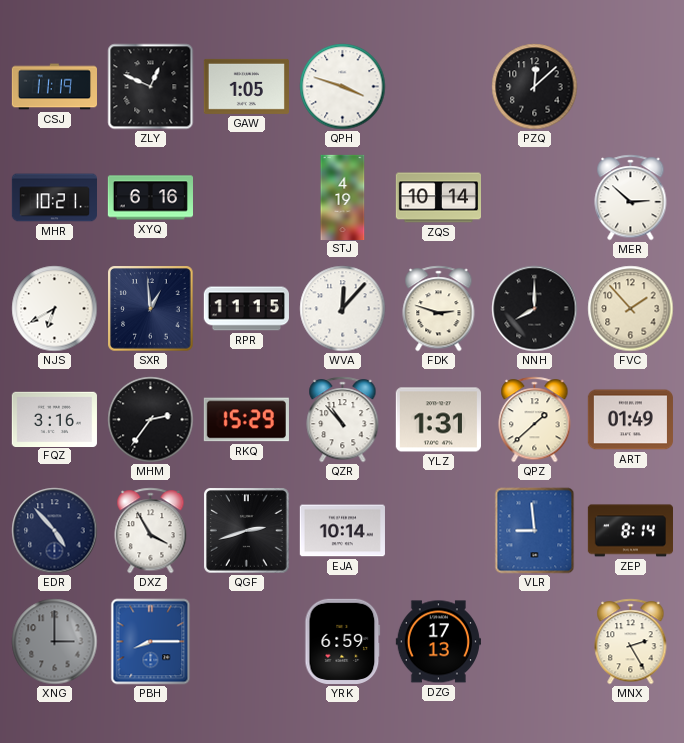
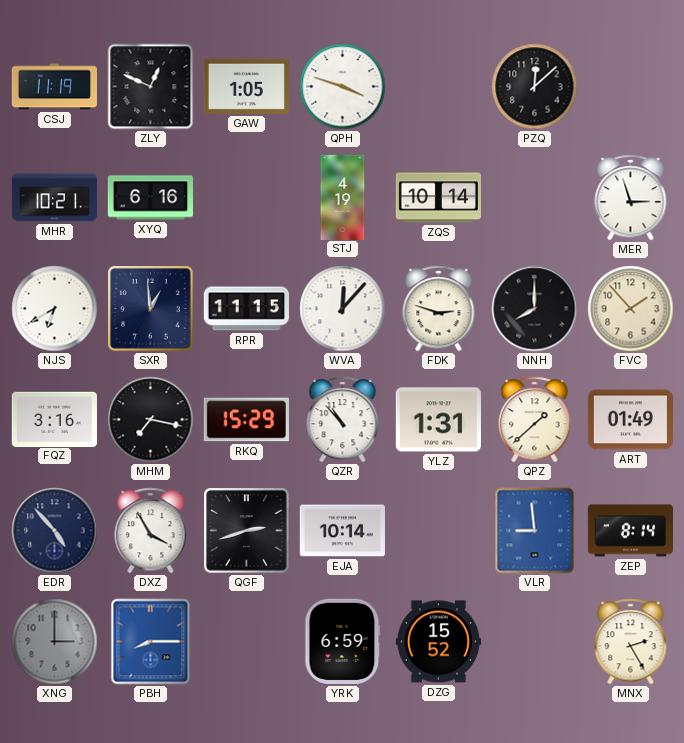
MER: 2:52 -> 2:57
MHM: 2:36 -> 7:17
DZG: 17:13 -> 15:52
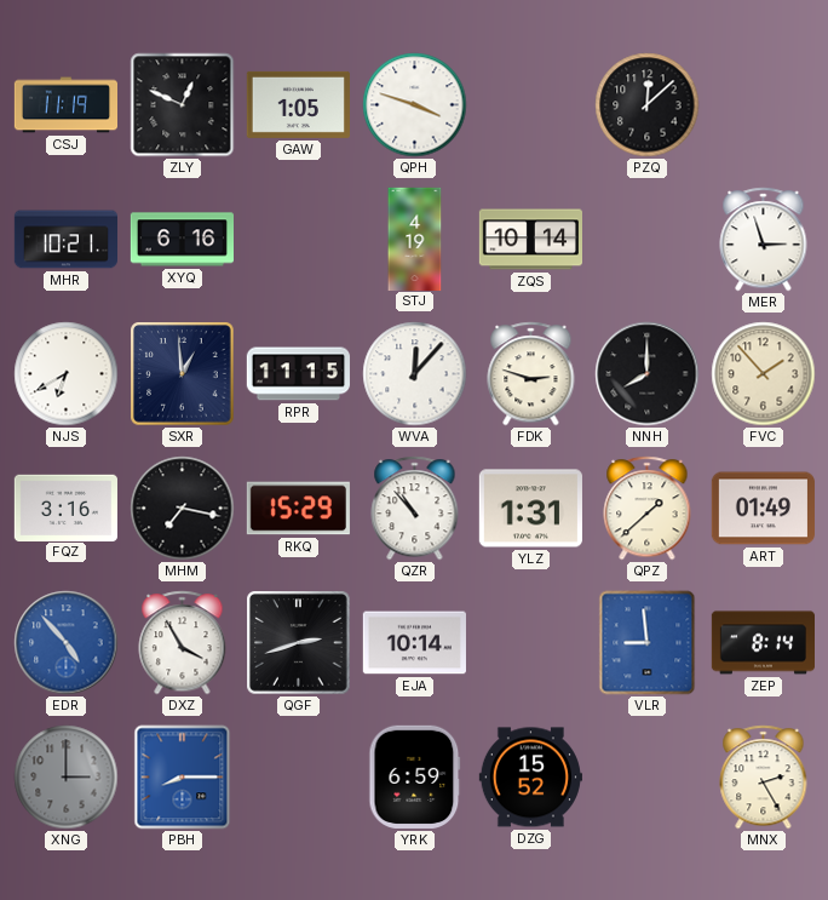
EDR dial: navy -> blue
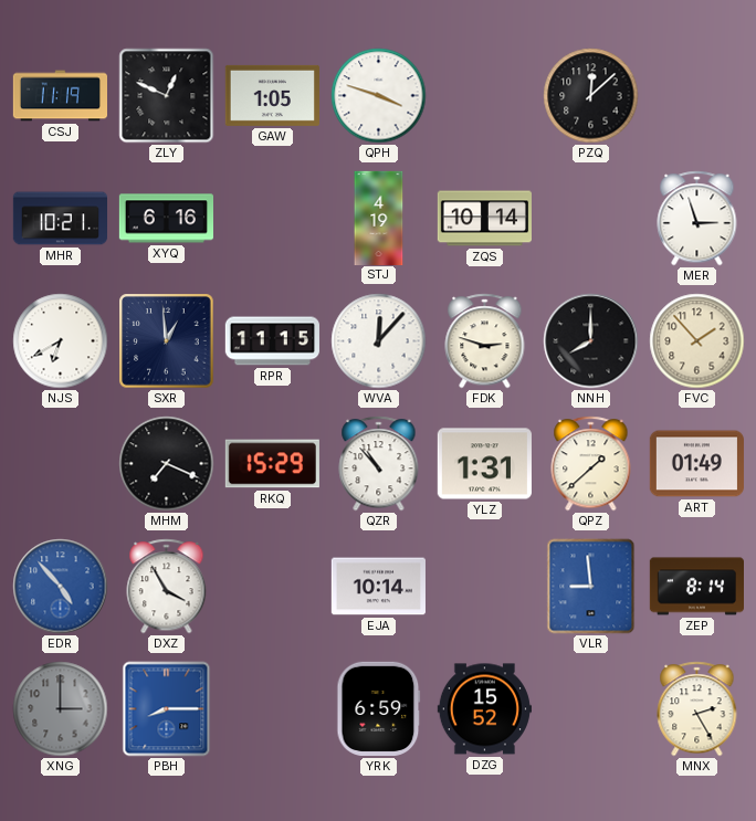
FQZ: 3:16 -> none
MHM: 7:17 -> 7:19
QGF: 2:42 -> none
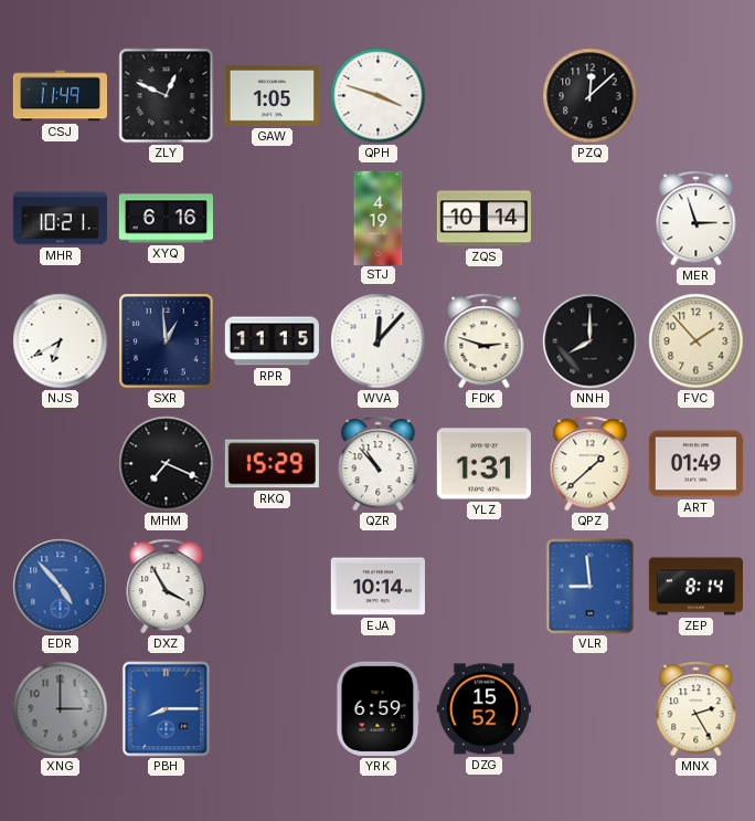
CSJ: 11:19 -> 11:49
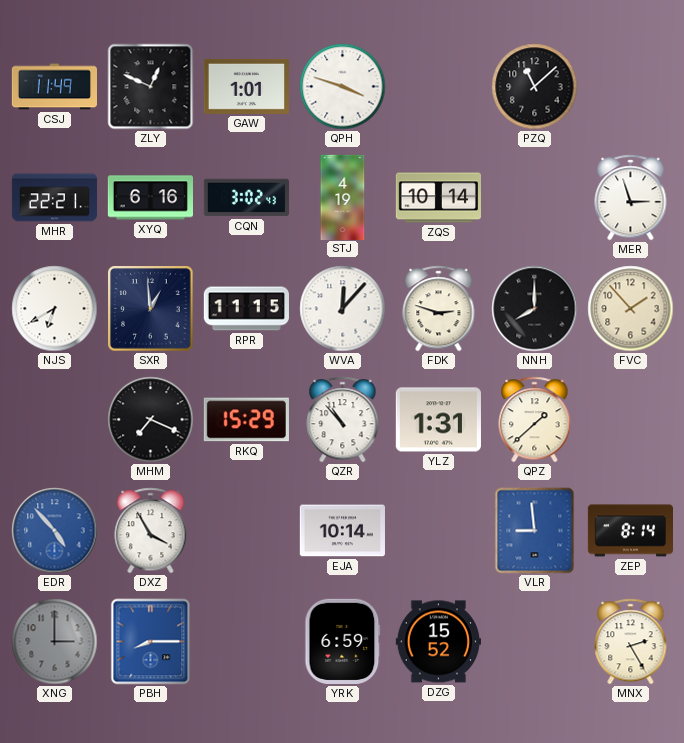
GAW: 1:05 -> 1:01
PZQ: 12:08 -> 11:08
MHR: 10:21 -> 22:21
CQN: none -> 3:02
ART: 01:49 -> none
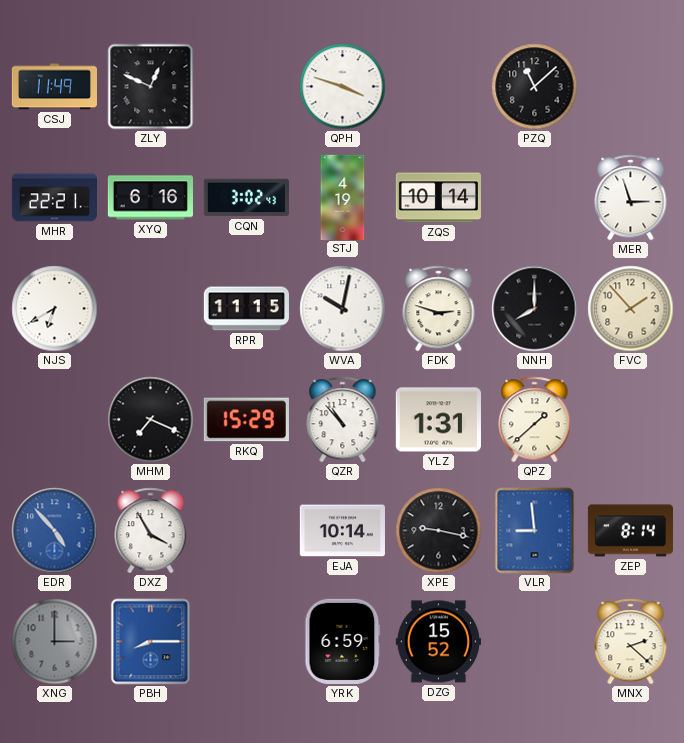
GAW: 1:01 -> none
SXR: 12:59 -> none
WVA: 12:07 -> 10:02
XPE: none -> 9:17
MNX: 2:25 -> 2:22
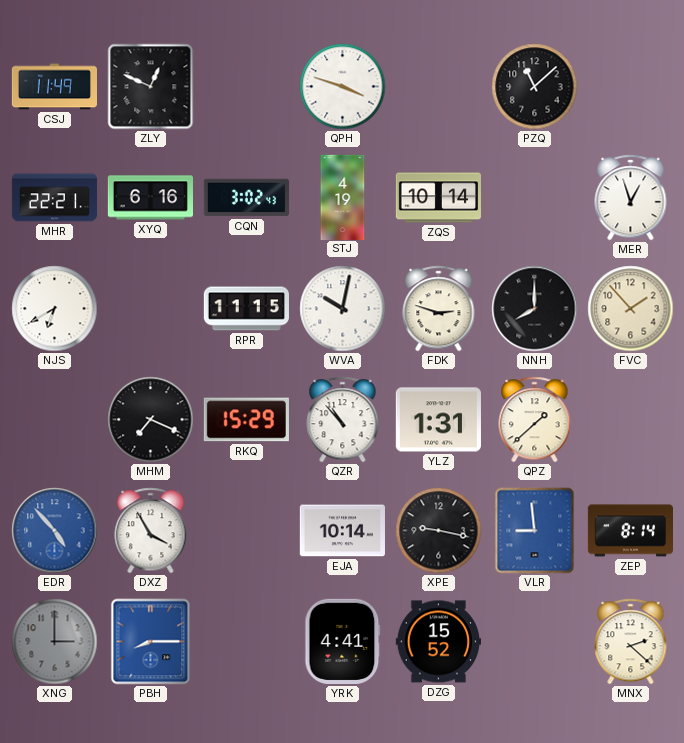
MER: 2:57 -> 12:57
YRK: 6:59 -> 4:41
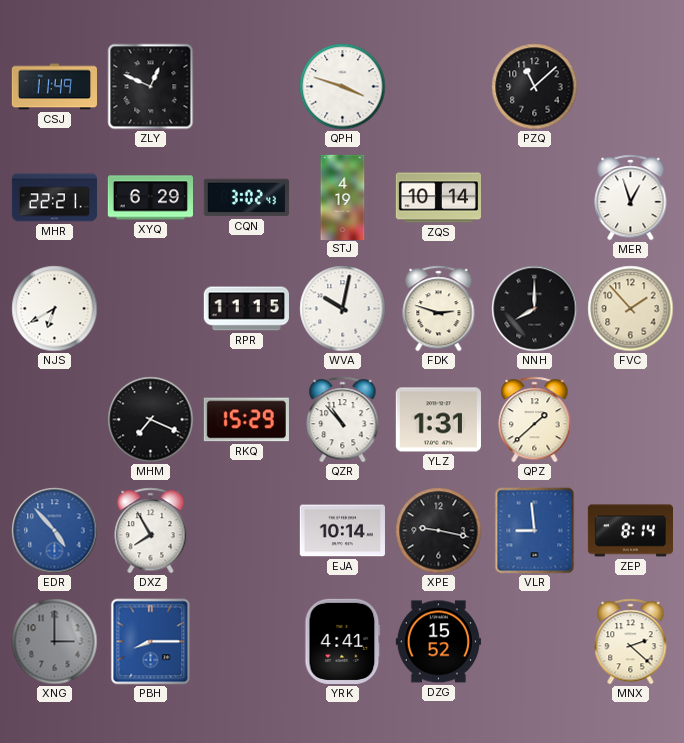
XYQ: 6:16 -> 6:29
DXZ: 3:55 -> 7:55
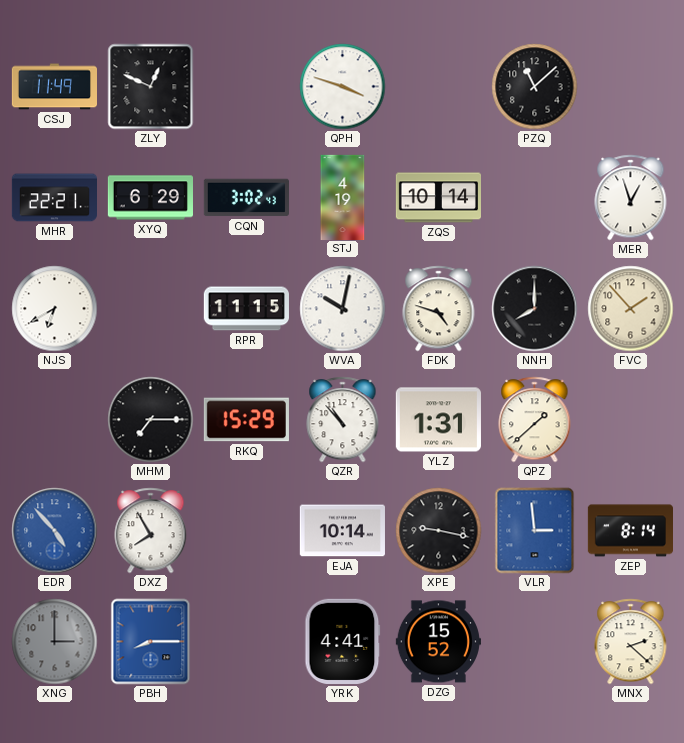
FDK: 2:48 -> 4:48
MHM: 7:19 -> 7:15
VLR: 8:59 -> 2:59
